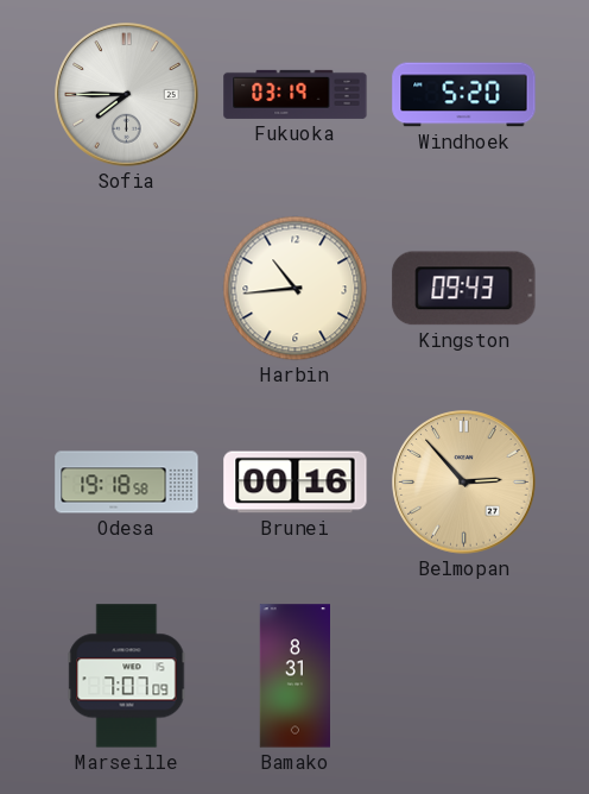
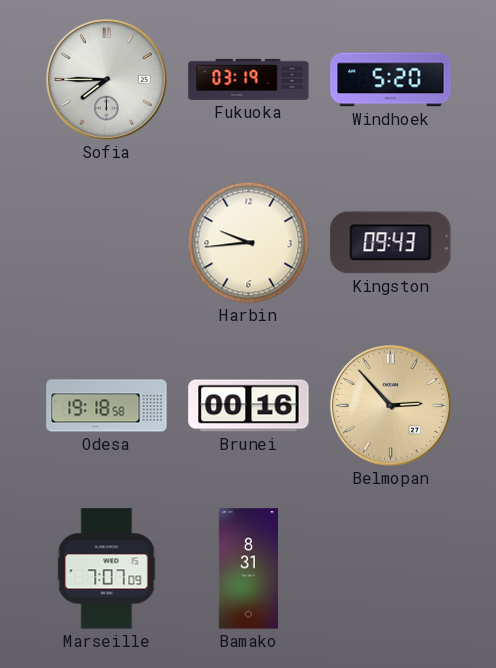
Harbin: 10:44 -> 9:44
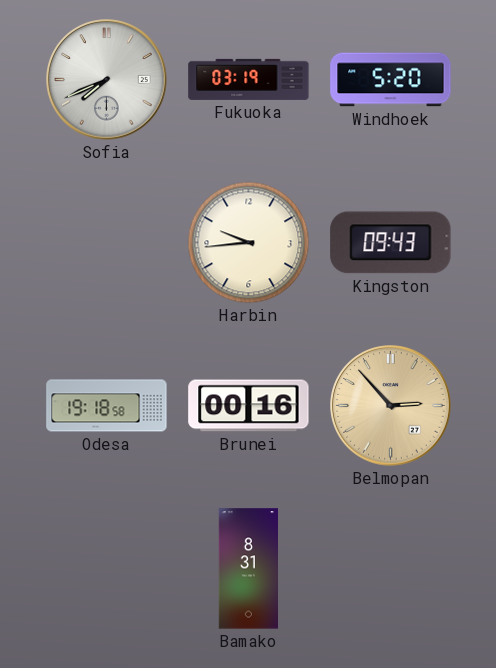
Sofia: 7:45 -> 7:41
Marseille: 7:07 -> none
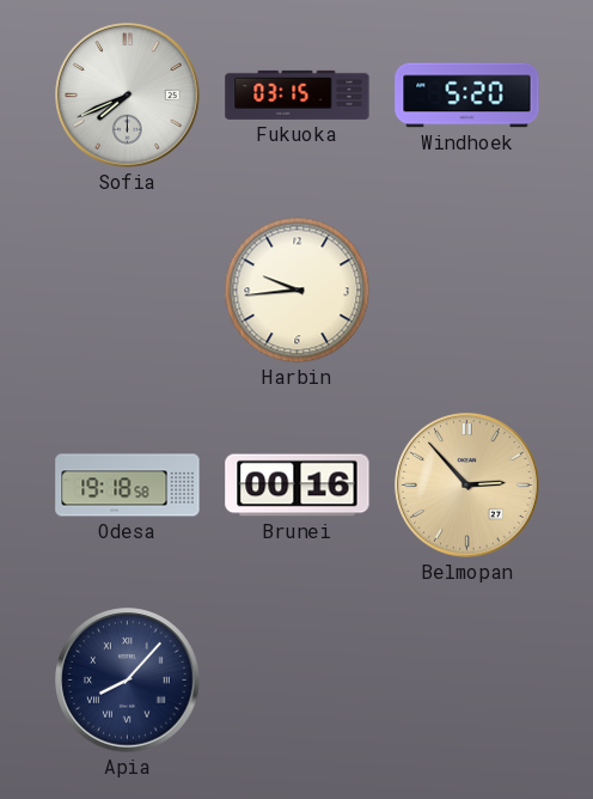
Fukuoka: 03:19 -> 03:15
Kingston: 09:43 -> none
Apia: none -> 8:07
Bamako: 8:31 -> none
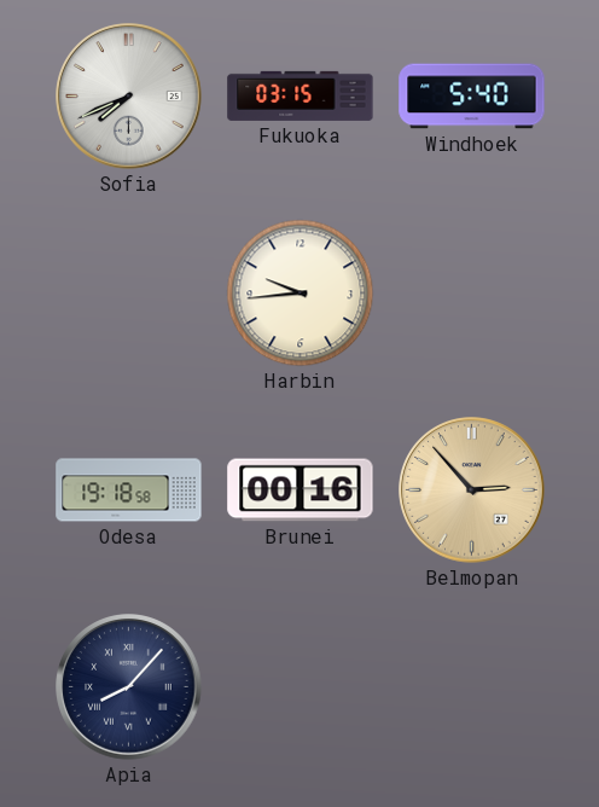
Windhoek: 5:20 -> 5:40
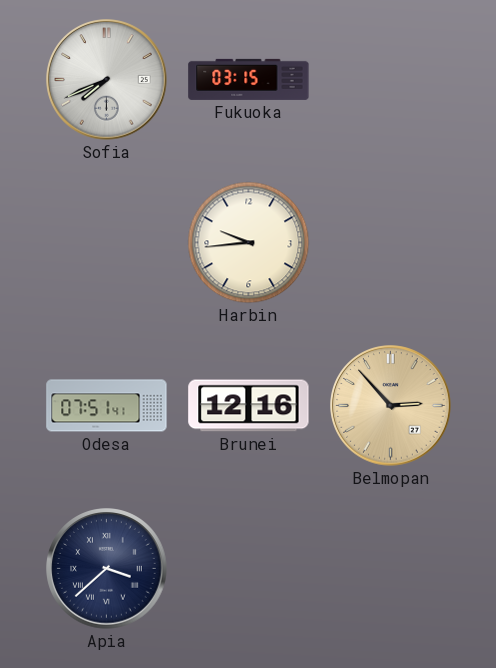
Windhoek: 5:40 -> none
Odesa: 19:18 -> 07:51
Brunei: 00:16 -> 12:16
Apia: 8:07 -> 3:38
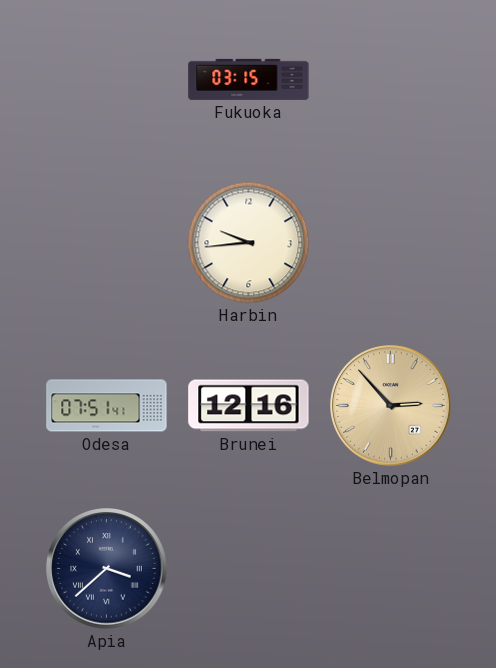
Sofia: 7:41 -> none
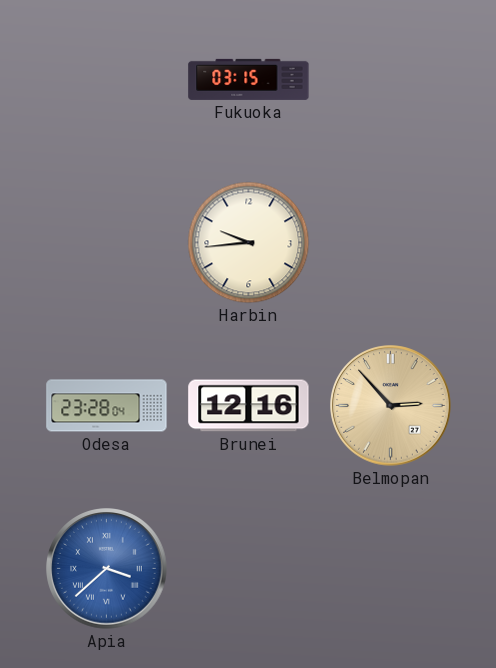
Odesa: 07:51 -> 23:28
Apia dial: navy -> blue
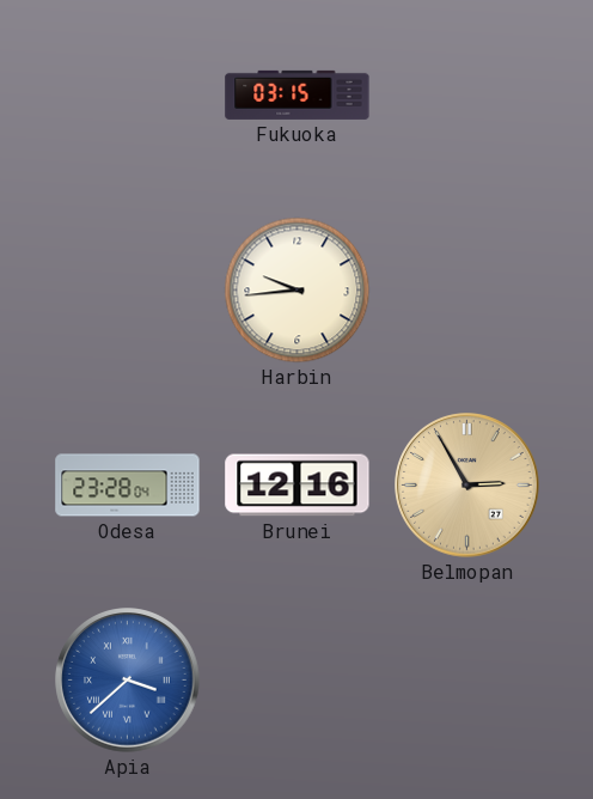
Belmopan: 2:53 -> 2:55
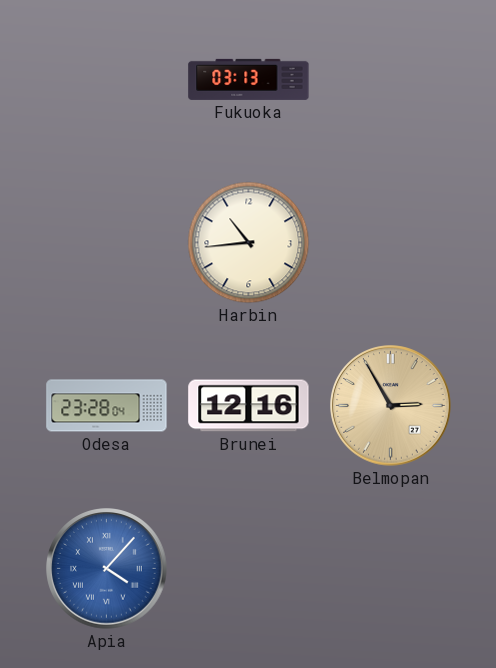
Fukuoka: 03:15 -> 03:13
Harbin: 9:44 -> 10:44
Apia: 3:38 -> 4:07
